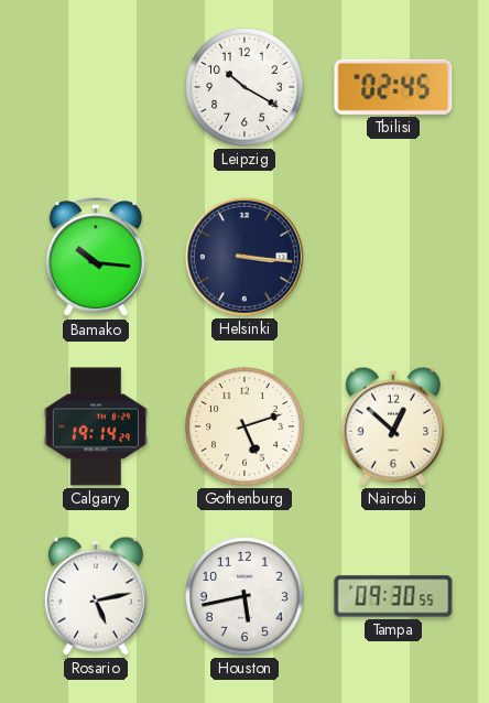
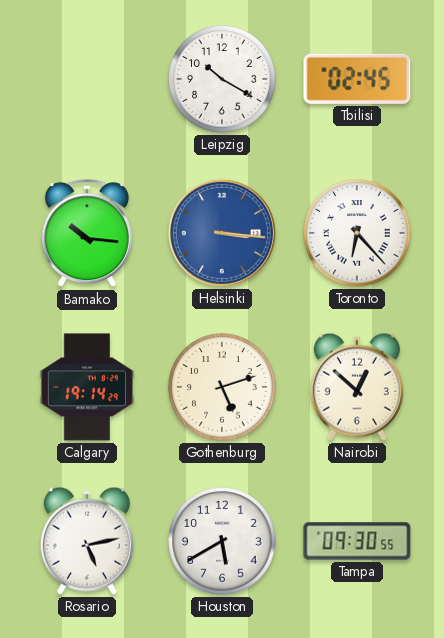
Helsinki dial: navy -> blue
Toronto: none -> 6:23
Houston: 5:43 -> 5:40
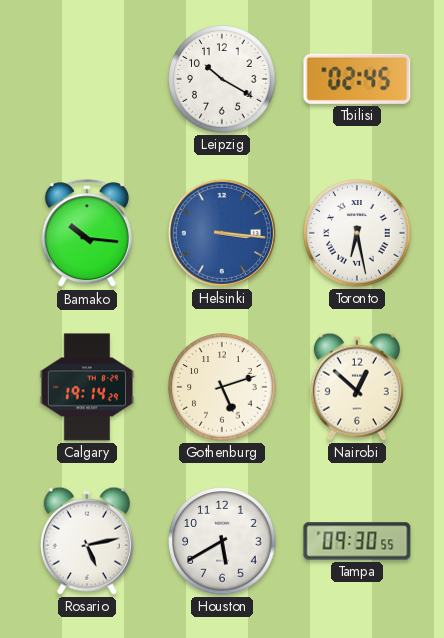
Toronto: 6:23 -> 6:28
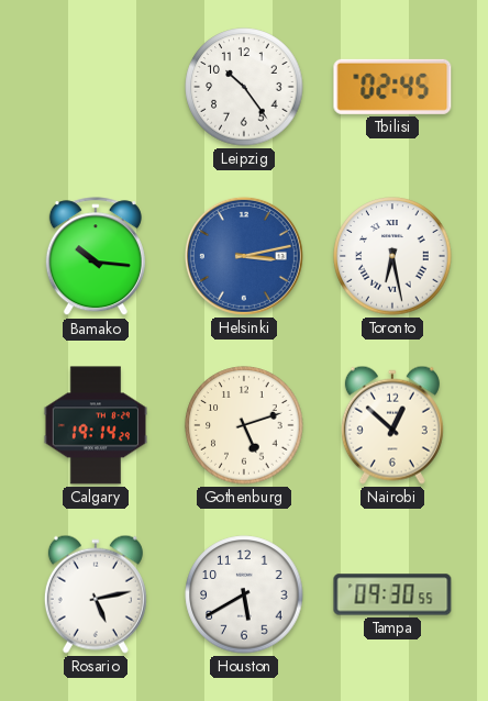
Leipzig: 10:20 -> 10:24
Helsinki: 3:16 -> 3:13
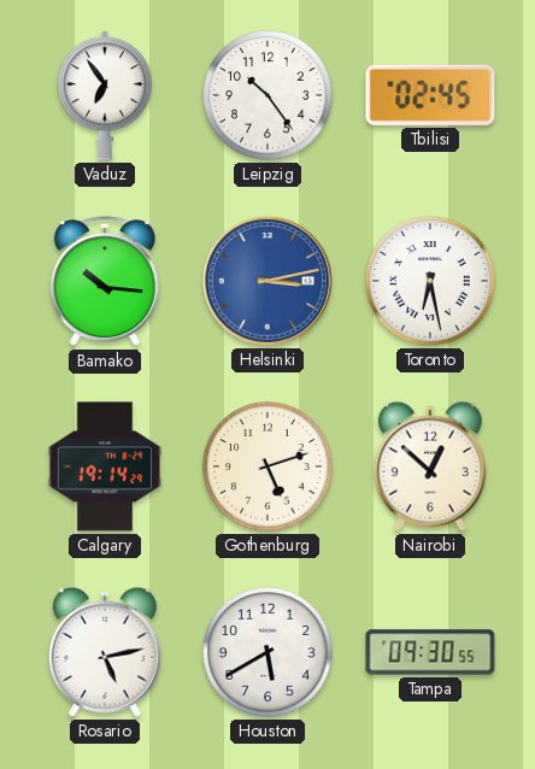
Vaduz: none -> 6:54
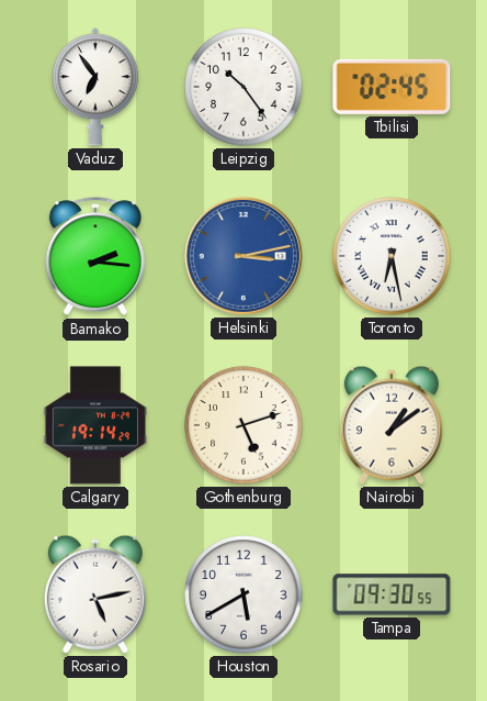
Bamako: 10:16 -> 2:16
Nairobi: 12:52 -> 1:09
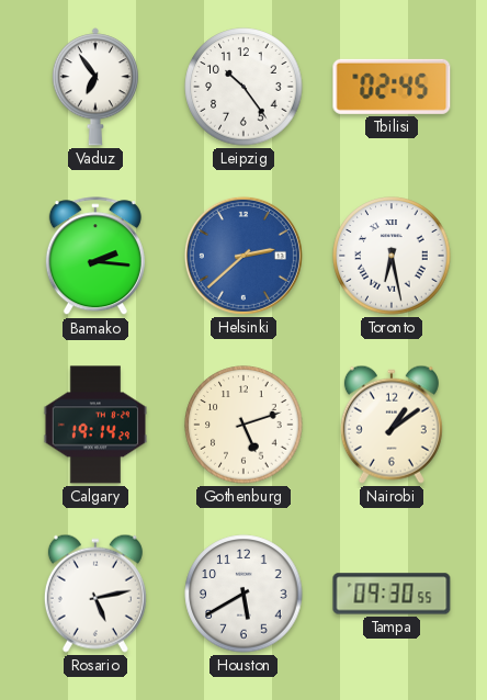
Helsinki: 3:13 -> 2:38
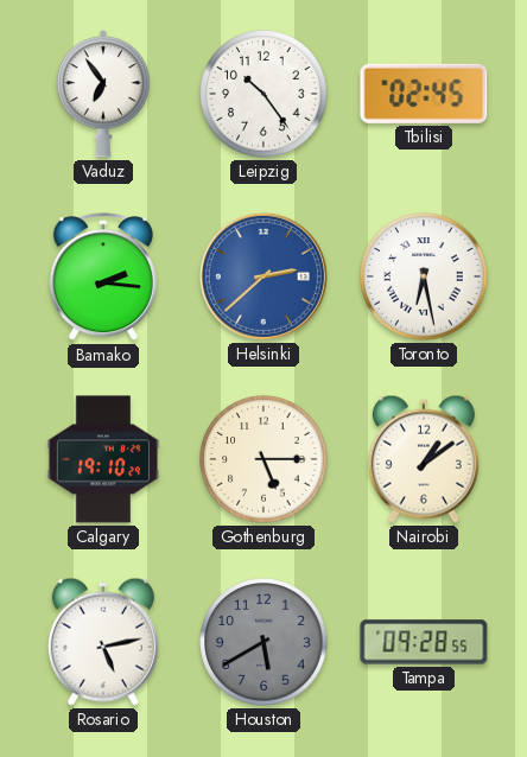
Calgary: 19:14 -> 19:10
Gothenburg: 5:12 -> 5:15
Houston dial: white -> grey
Tampa: 09:30 -> 09:28
